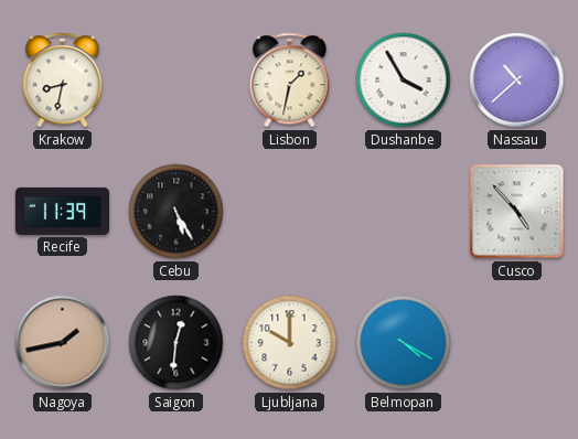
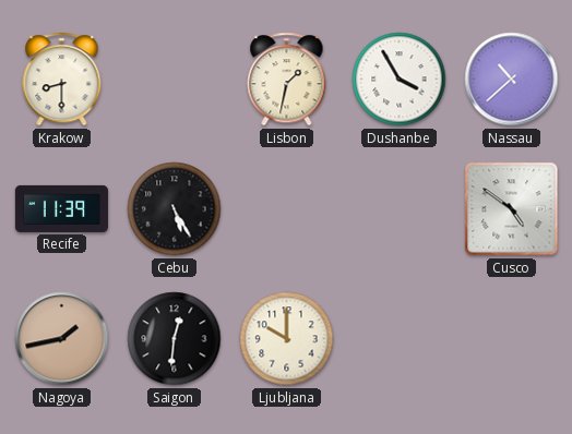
Krakow: 8:32 -> 8:30
Cusco: 4:53 -> 4:51
Belmopan: 4:20 -> none
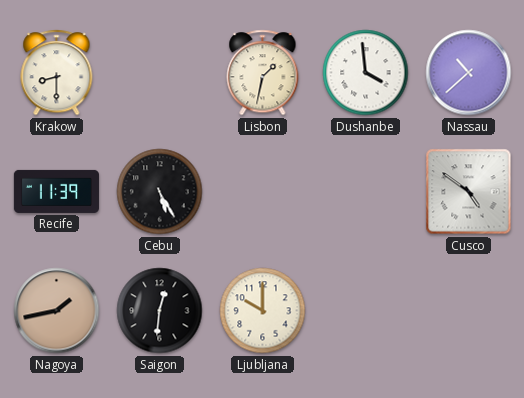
Dushanbe: 3:55 -> 3:59
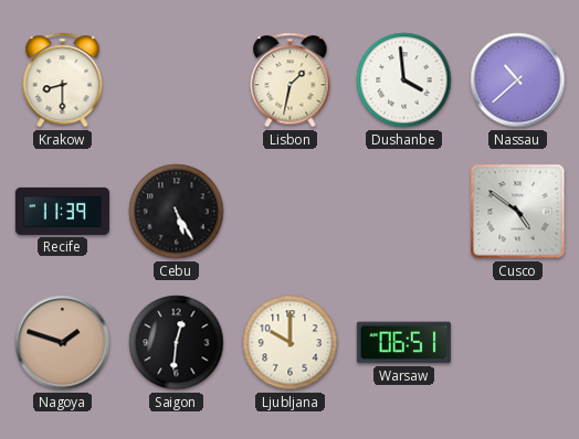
Nagoya: 1:43 -> 1:48
Warsaw: none -> 06:51
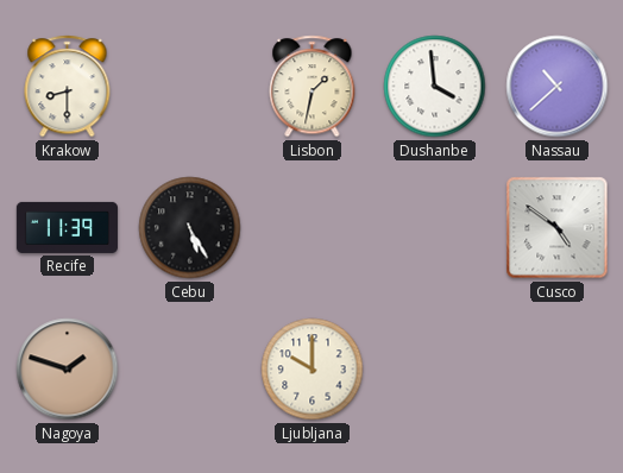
Saigon: 12:31 -> none
Warsaw: 06:51 -> none
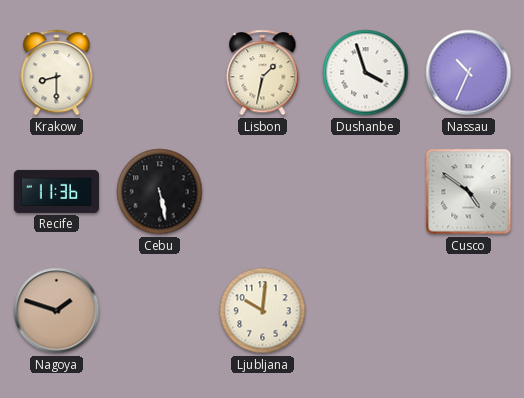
Dushanbe: 3:59 -> 3:57
Nassau: 10:38 -> 10:34
Recife: 11:39 -> 11:36
Cebu: 5:25 -> 5:28
Ljubljana: 10:00 -> 10:01
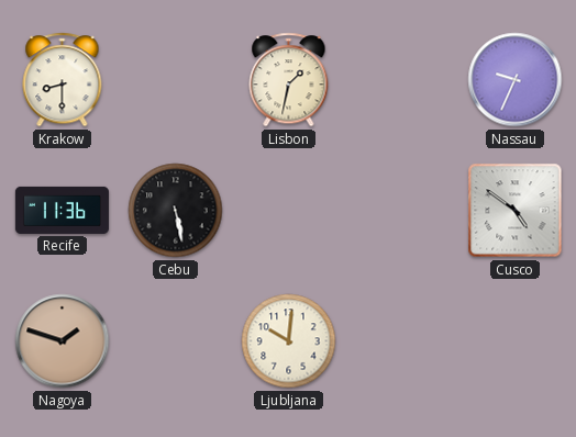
Dushanbe: 3:57 -> none
Nassau: 10:34 -> 9:34
